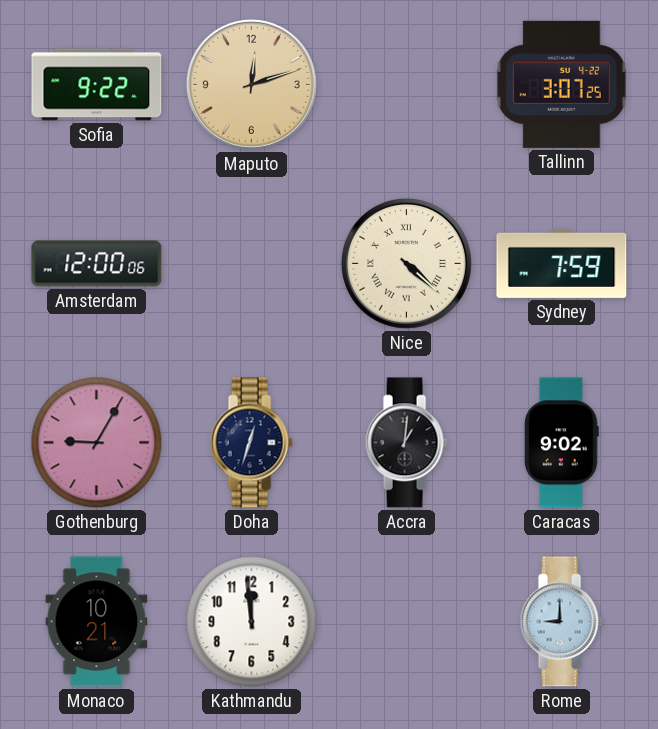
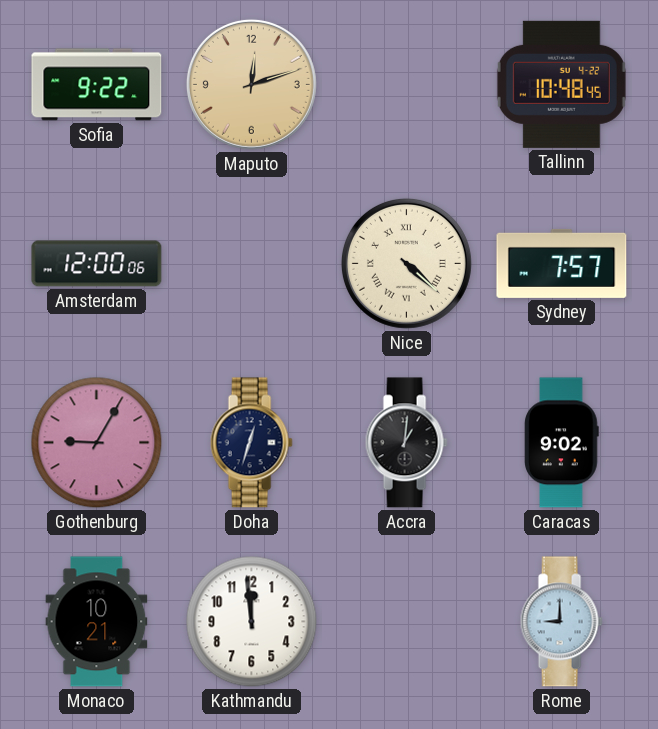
Tallinn: 3:07 -> 10:48
Sydney: 7:59 -> 7:57
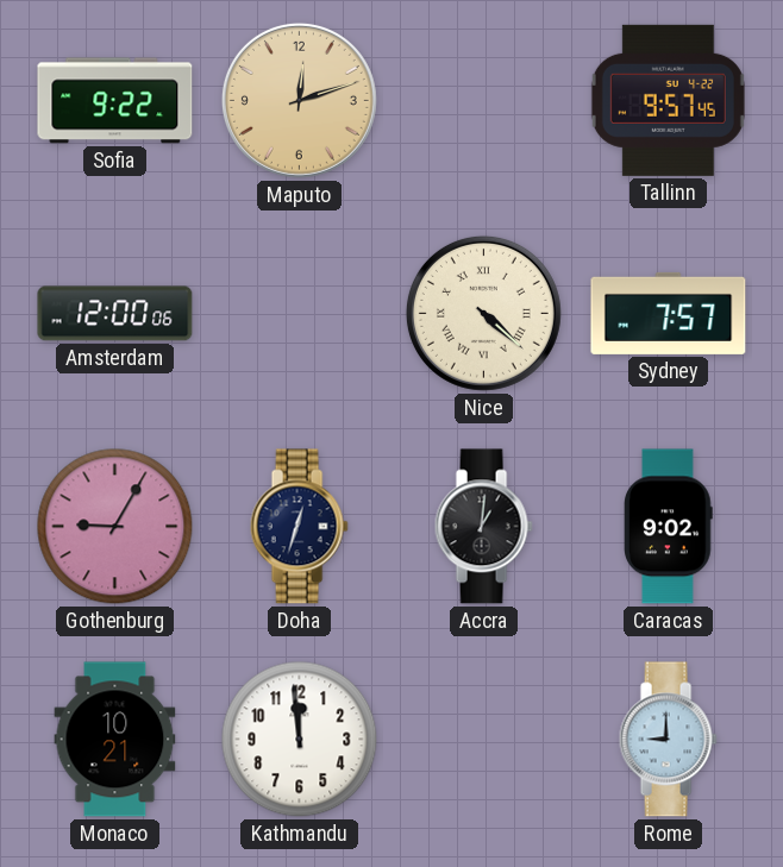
Tallinn: 10:48 -> 9:57
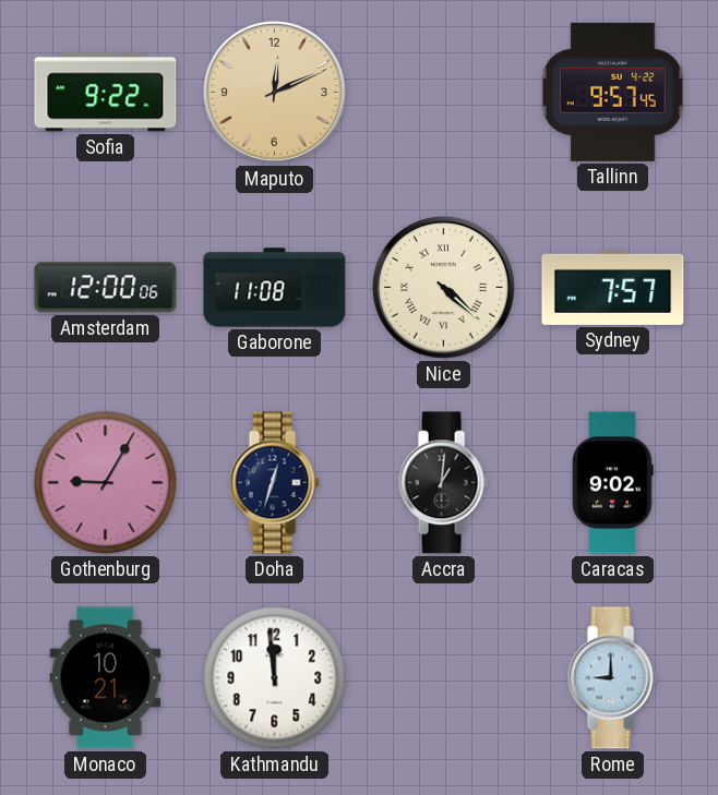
Maputo: 12:12 -> 12:11
Gaborone: none -> 11:08
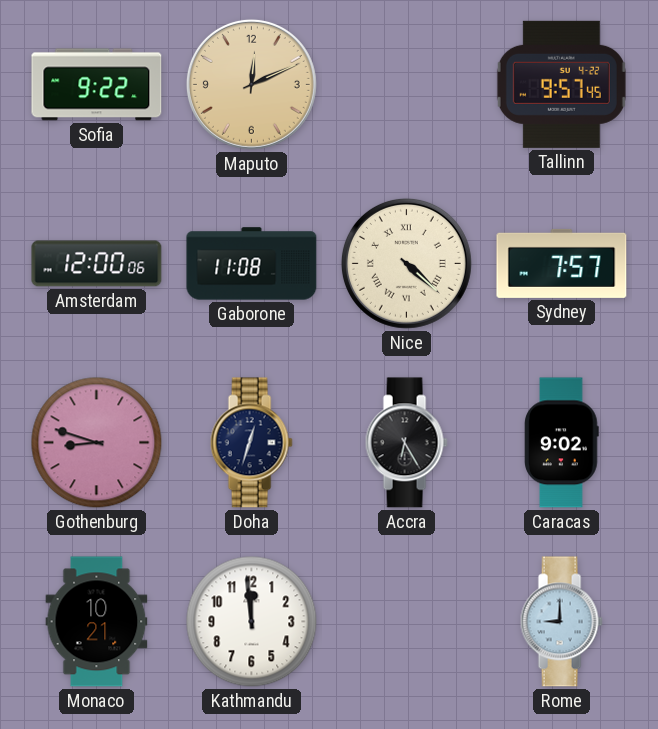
Gothenburg: 9:05 -> 8:48
Accra: 1:01 -> 6:25
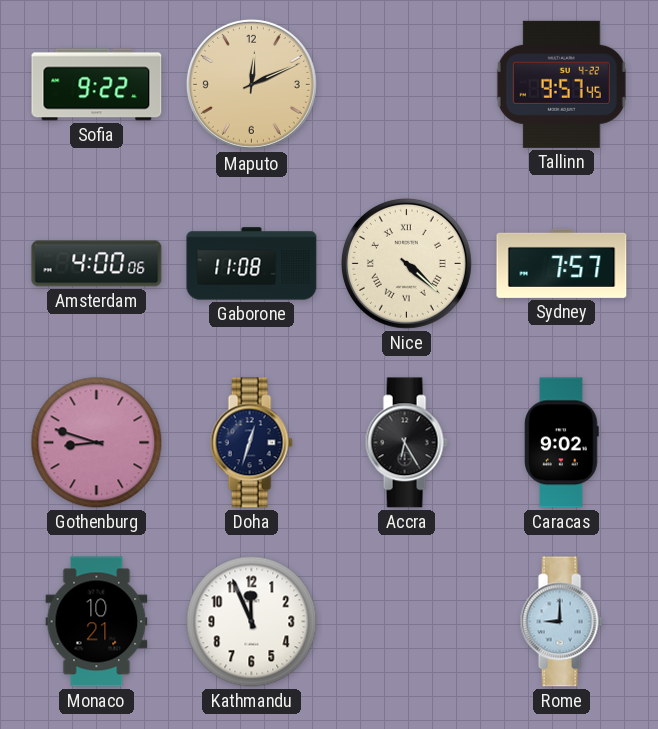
Amsterdam: 12:00 -> 4:00
Kathmandu: 11:59 -> 11:56
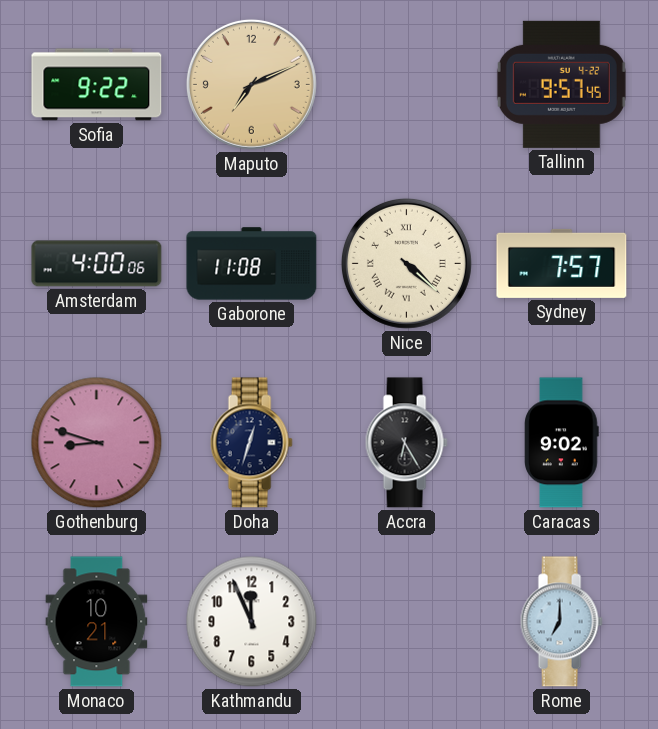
Maputo: 12:11 -> 7:11
Rome: 9:00 -> 7:00
